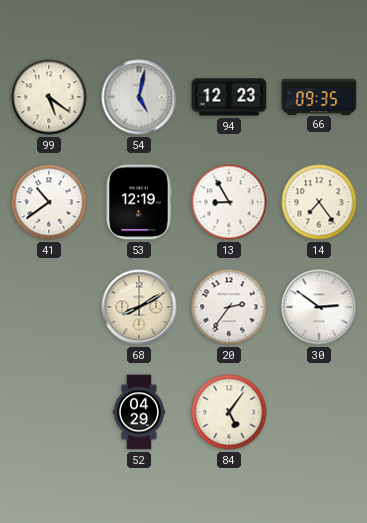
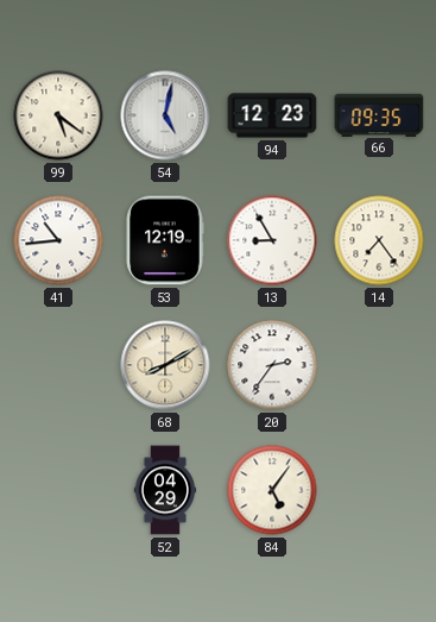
41: 10:39 -> 10:44
30: 2:51 -> none
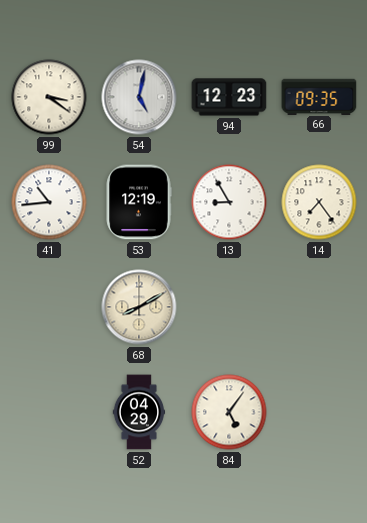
99: 5:21 -> 3:21
20: 2:36 -> none
